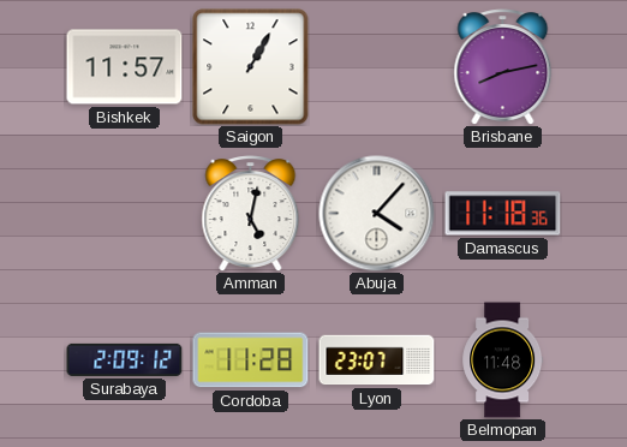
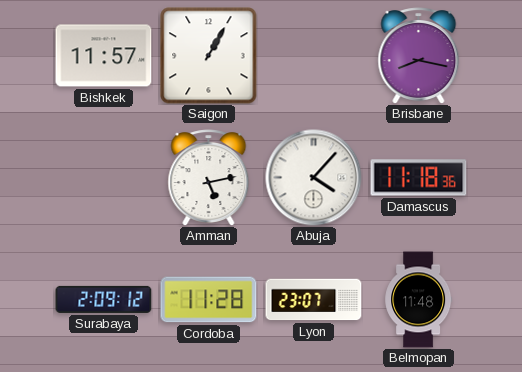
Brisbane: 8:13 -> 8:17
Amman: 5:02 -> 5:13
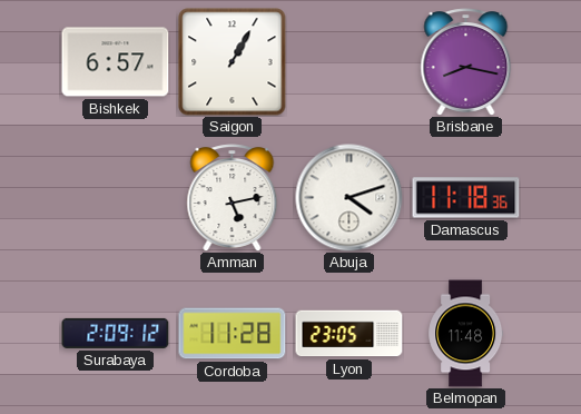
Bishkek: 11:57 -> 6:57
Abuja: 4:07 -> 4:12
Lyon: 23:07 -> 23:05
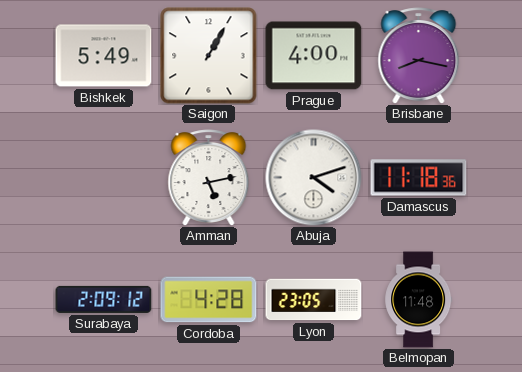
Bishkek: 6:57 -> 5:49
Prague: none -> 4:00
Cordoba: 11:28 -> 4:28
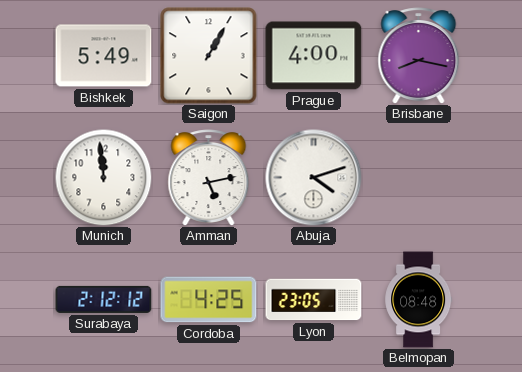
Munich: none -> 11:59
Damascus: 11:18 -> none
Surabaya: 2:09 -> 2:12
Cordoba: 4:28 -> 4:25
Belmopan: 11:48 -> 08:48
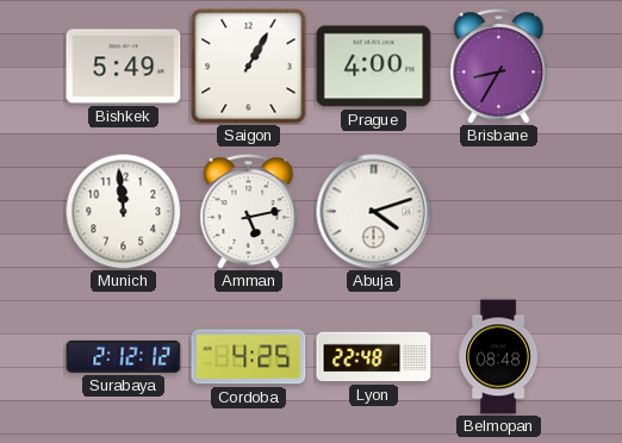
Brisbane: 8:17 -> 8:35
Lyon: 23:05 -> 22:48
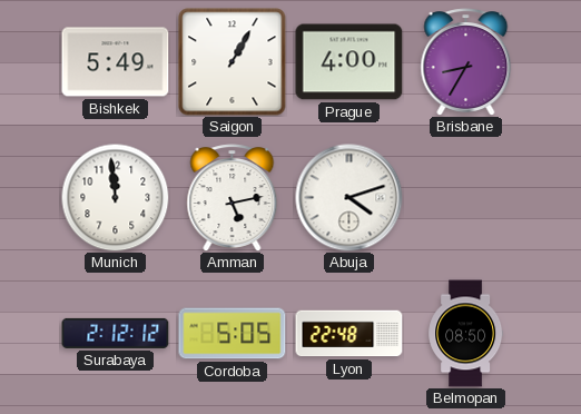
Cordoba: 4:25 -> 5:05
Belmopan: 08:48 -> 08:50
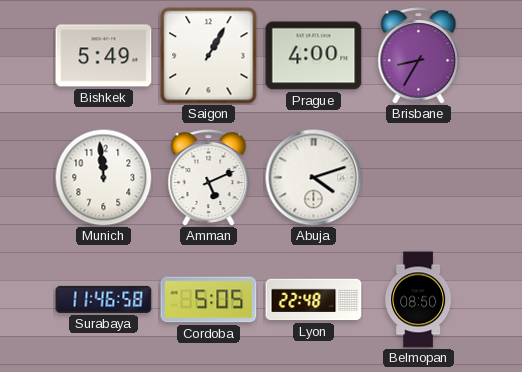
Amman: 5:13 -> 5:11
Surabaya: 2:12 -> 11:46
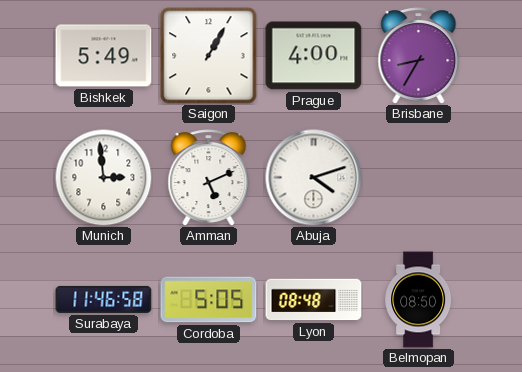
Munich: 11:59 -> 2:59
Lyon: 22:48 -> 08:48
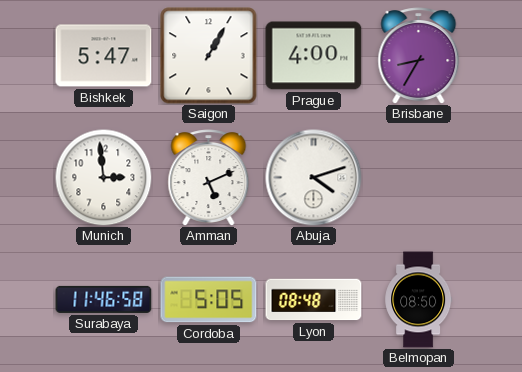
Bishkek: 5:49 -> 5:47
